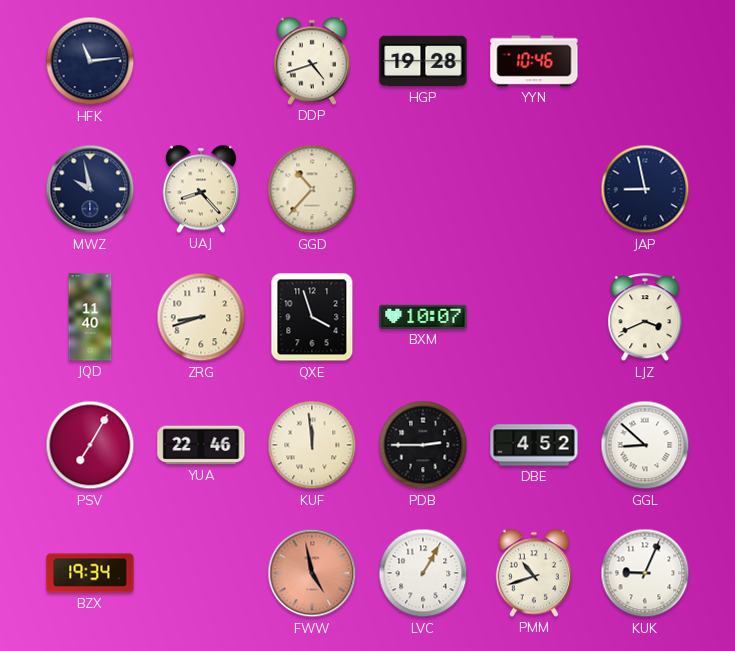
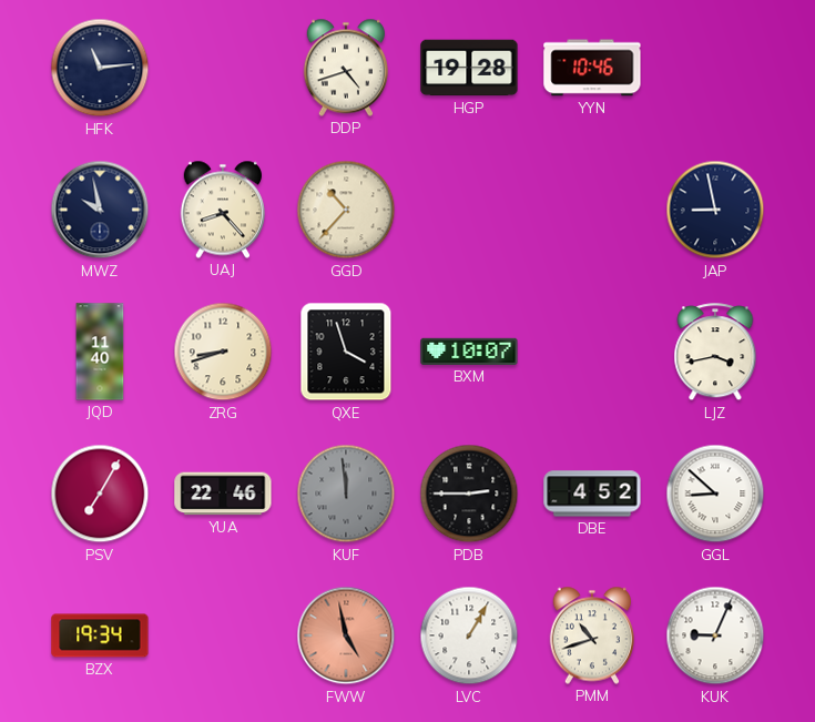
LJZ: 3:41 -> 3:43
KUF dial: cream -> grey
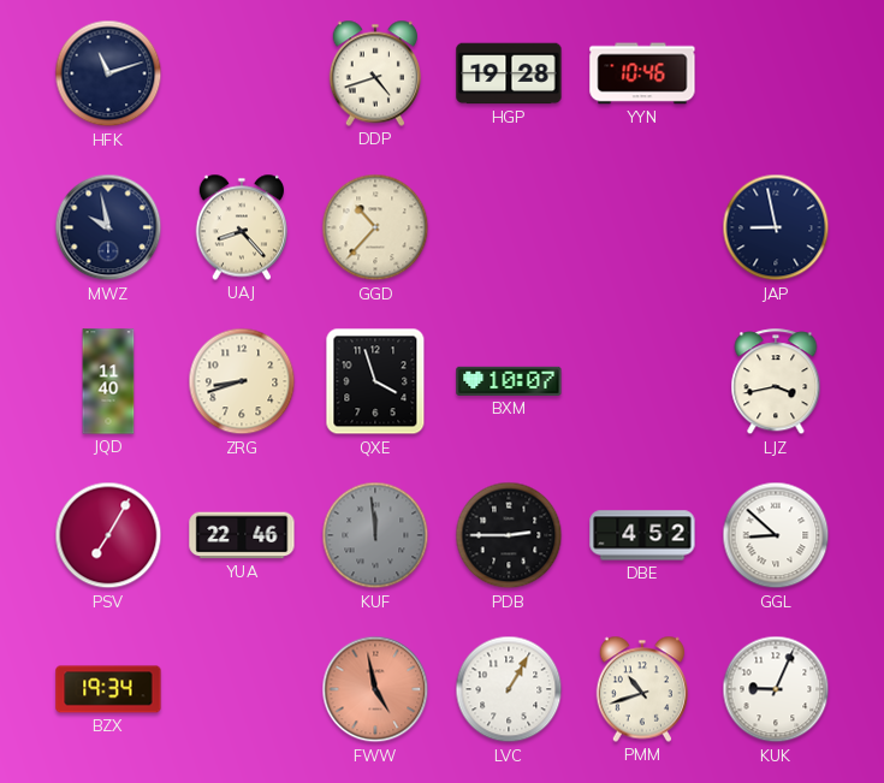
HFK: 11:14 -> 11:12
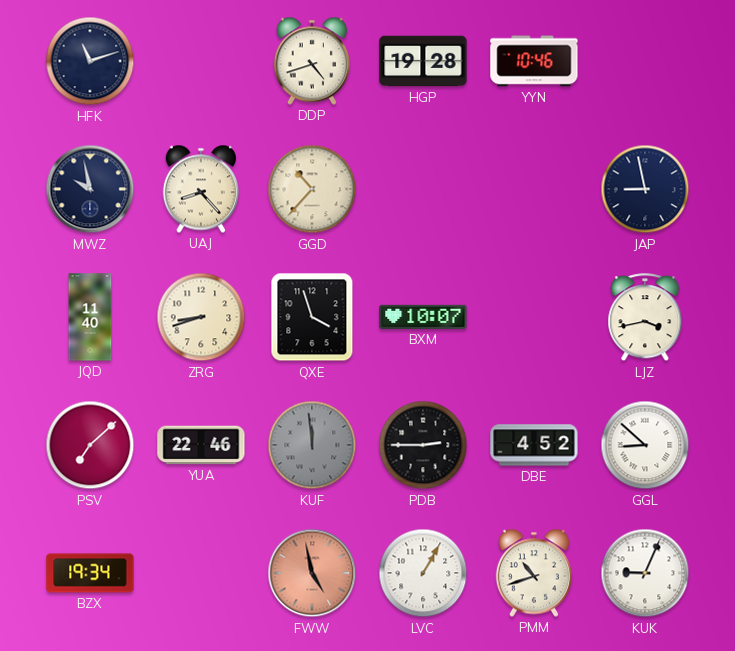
PSV: 7:05 -> 7:08
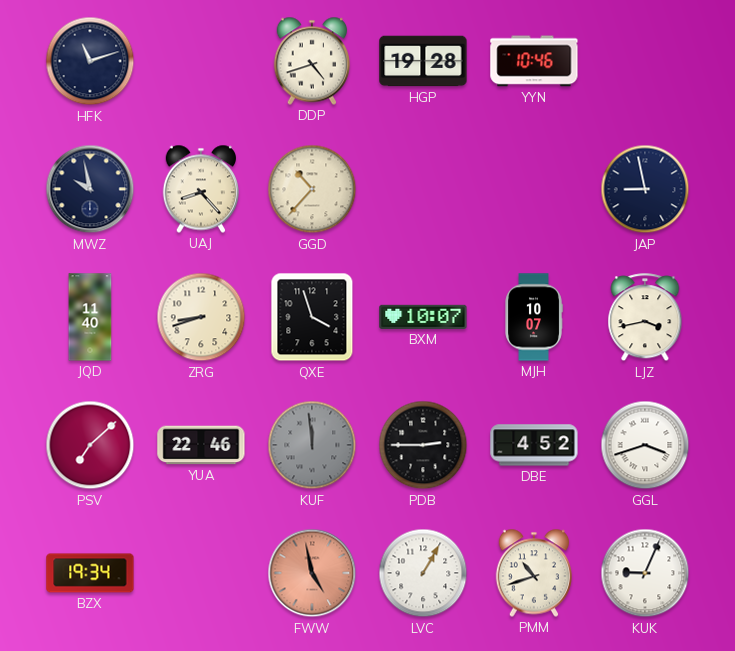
MJH: none -> 10:07
GGL: 8:52 -> 3:42
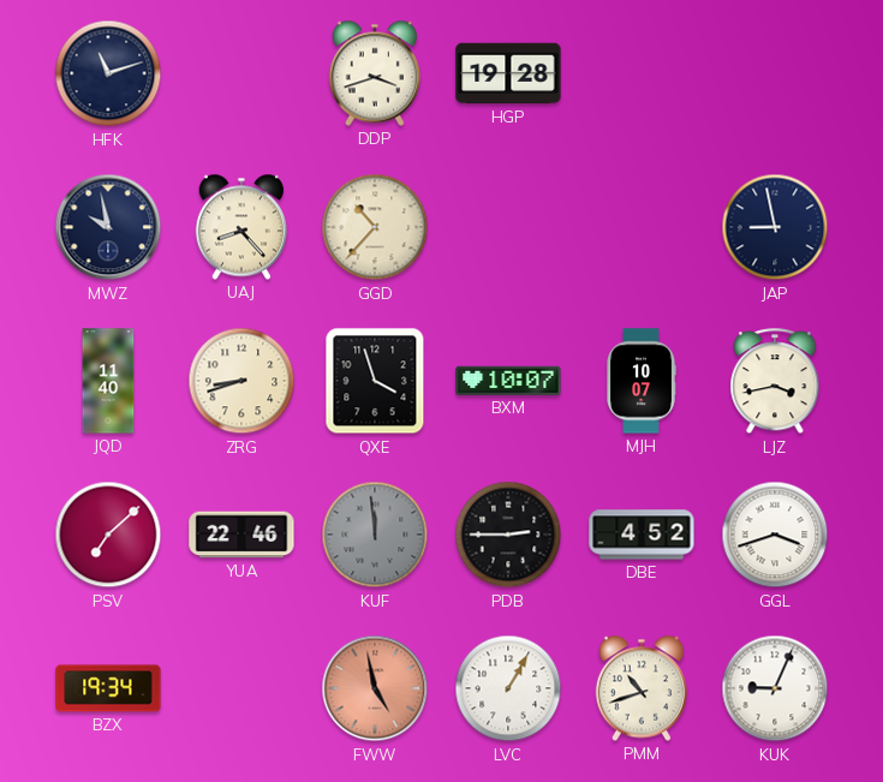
DDP: 4:42 -> 3:42
YYN: 10:46 -> none
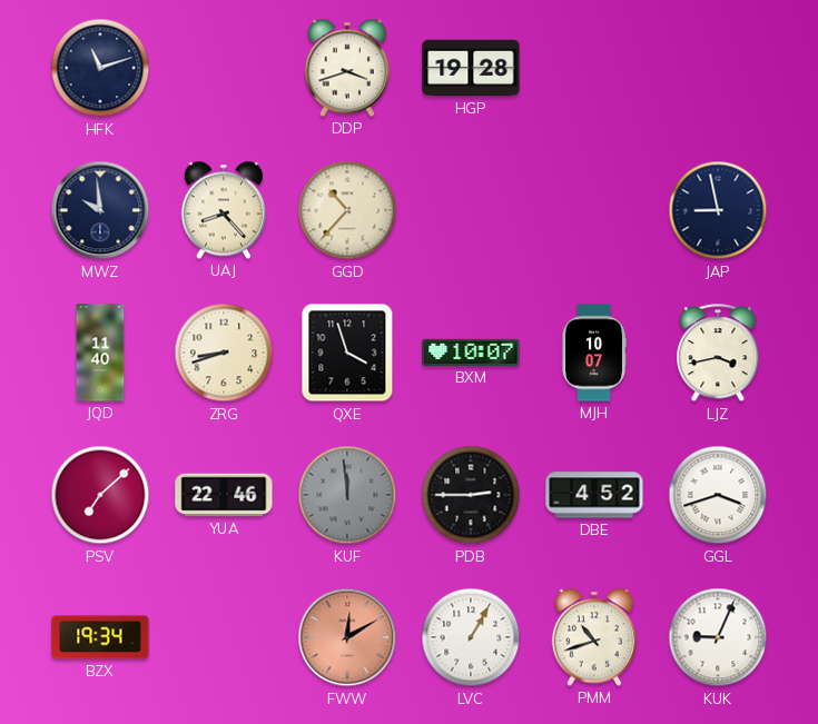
MWZ: 9:58 -> 9:59
FWW: 4:58 -> 12:10
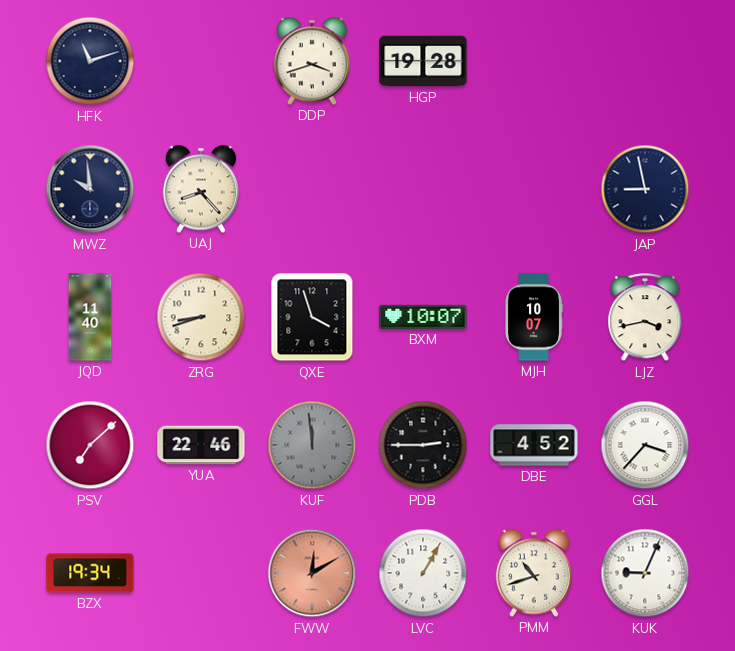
GGD: 10:37 -> none
GGL: 3:42 -> 3:37
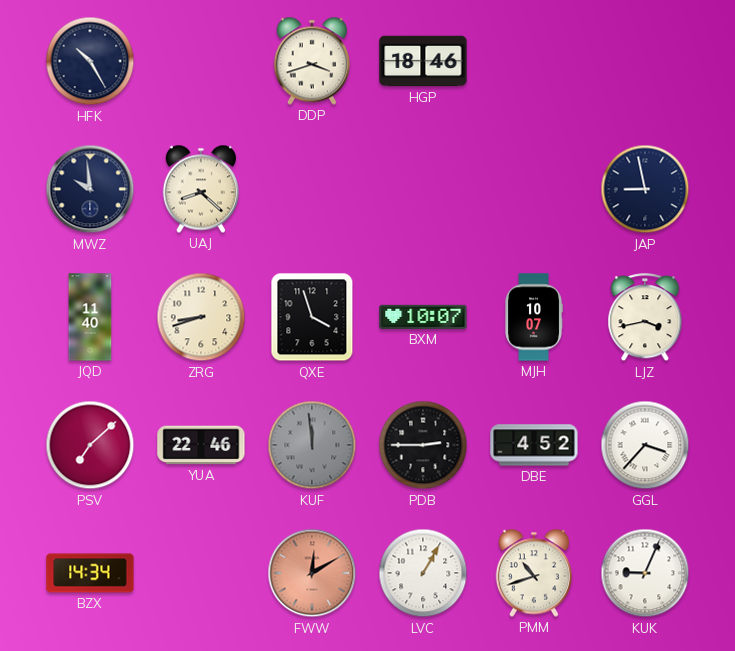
HFK: 11:12 -> 10:25
HGP: 19:28 -> 18:46
UAJ: 8:23 -> 8:22
BZX: 19:34 -> 14:34
